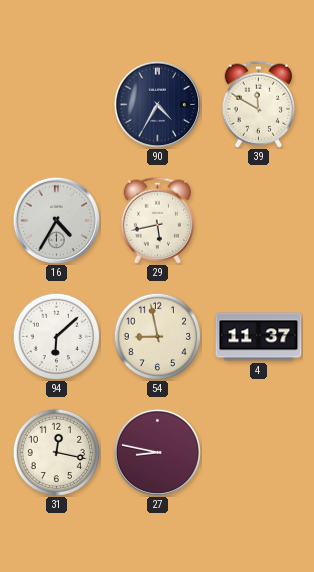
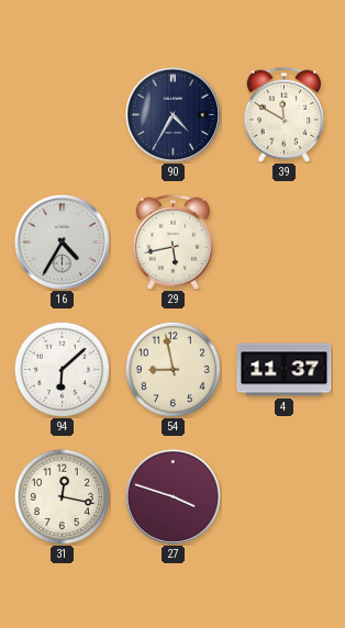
27: 8:47 -> 3:48
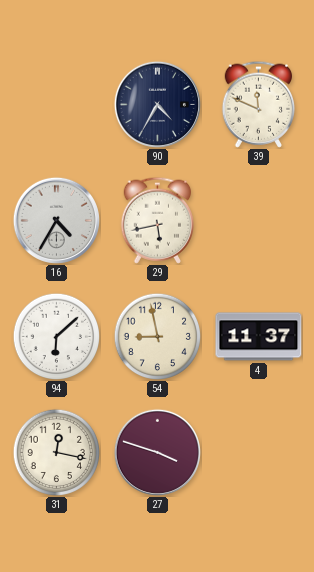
39: 11:50 -> 11:49
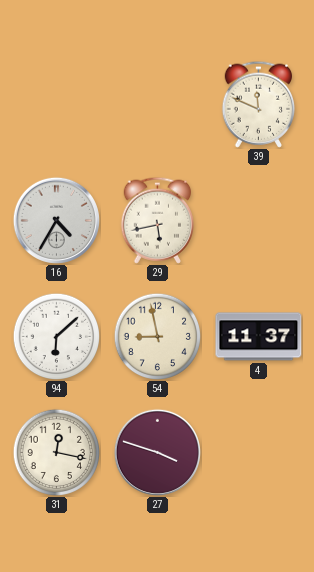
90: 4:35 -> none
